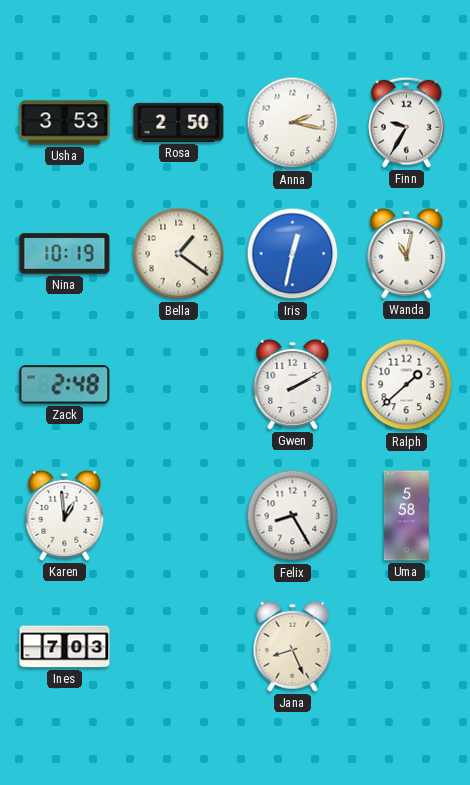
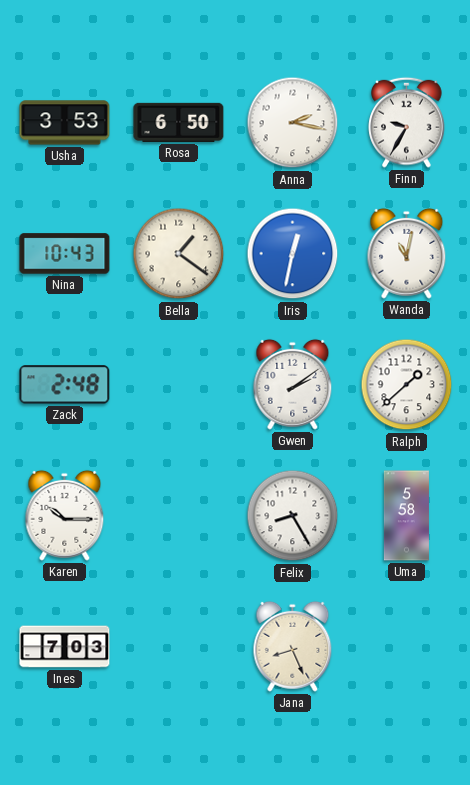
Rosa: 2:50 -> 6:50
Nina: 10:19 -> 10:43
Gwen: 2:10 -> 2:09
Karen: 12:59 -> 10:15
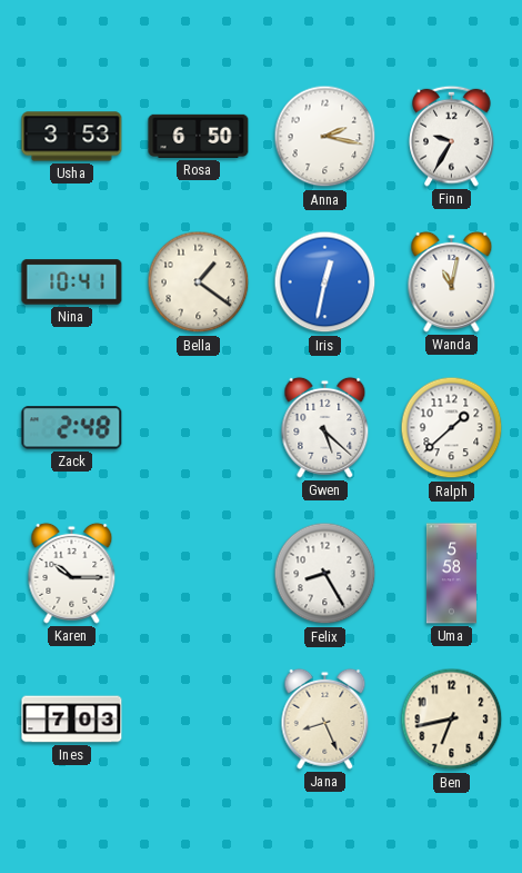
Nina: 10:43 -> 10:41
Gwen: 2:09 -> 5:22
Ben: none -> 6:43
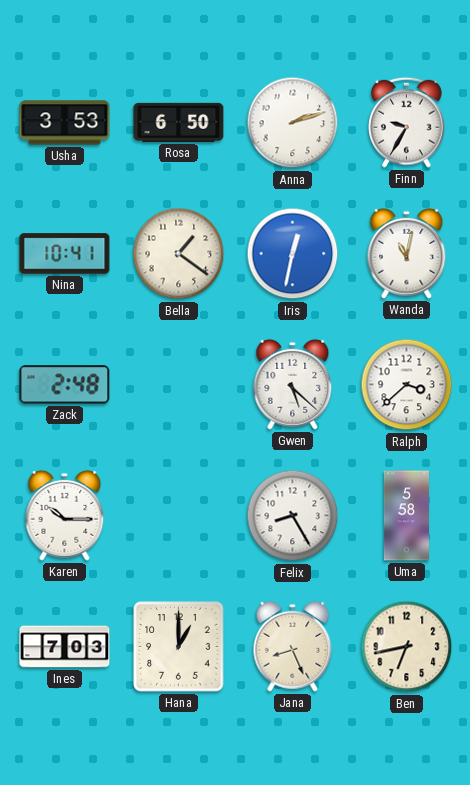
Anna: 2:17 -> 2:12
Ralph: 1:38 -> 3:38
Hana: none -> 1:00
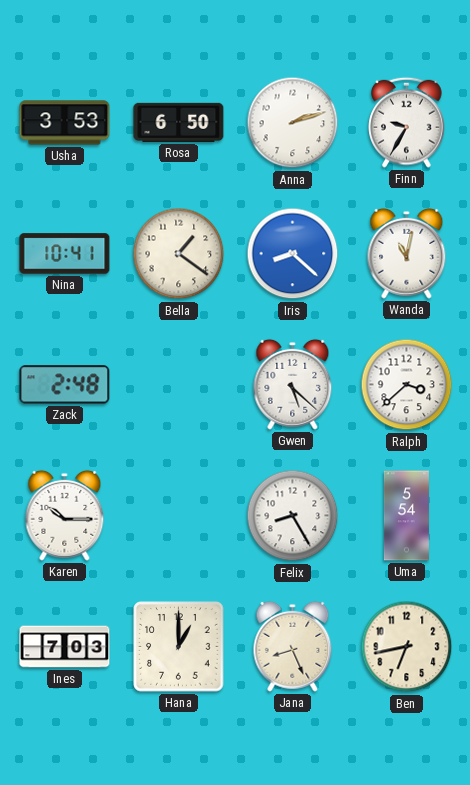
Iris: 12:32 -> 8:22
Uma: 5:58 -> 5:54
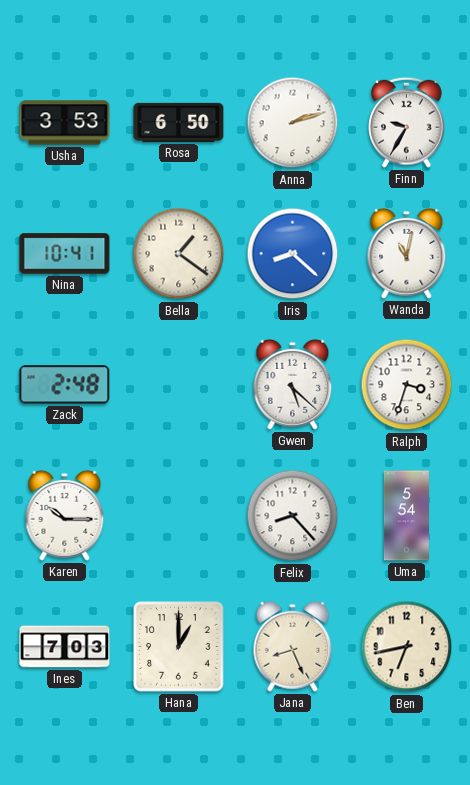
Ralph: 3:38 -> 3:33
Felix: 8:25 -> 8:23
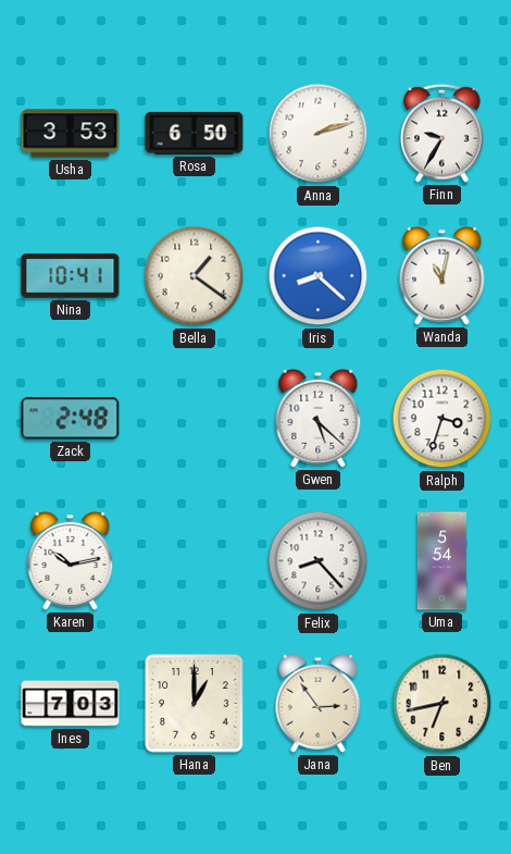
Karen: 10:15 -> 10:13
Jana: 8:26 -> 2:54
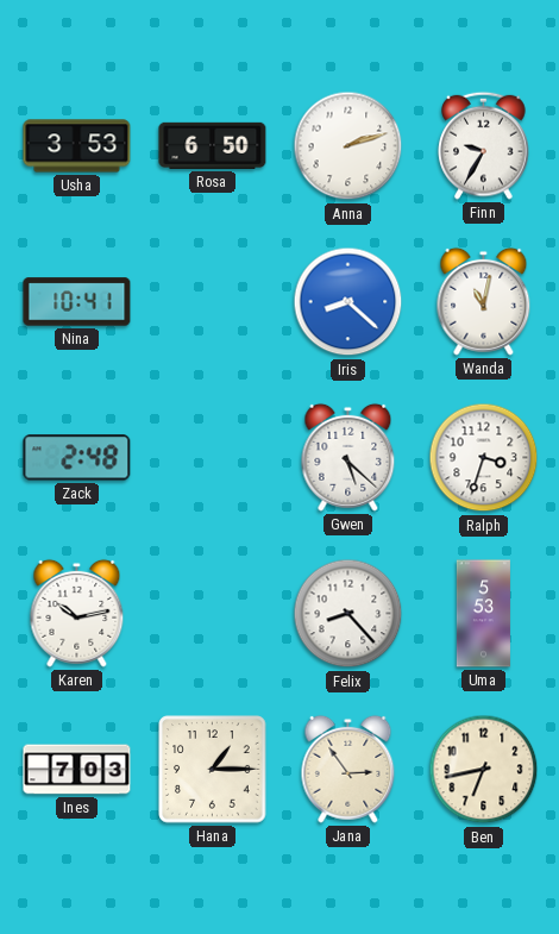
Bella: 1:21 -> none
Uma: 5:54 -> 5:53
Hana: 1:00 -> 1:15
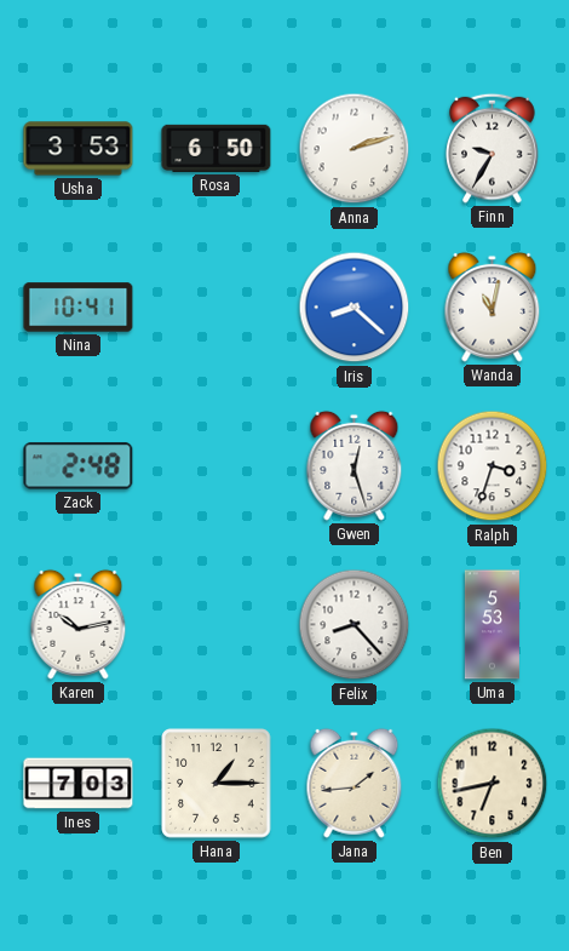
Gwen: 5:22 -> 12:27
Jana: 2:54 -> 1:44
